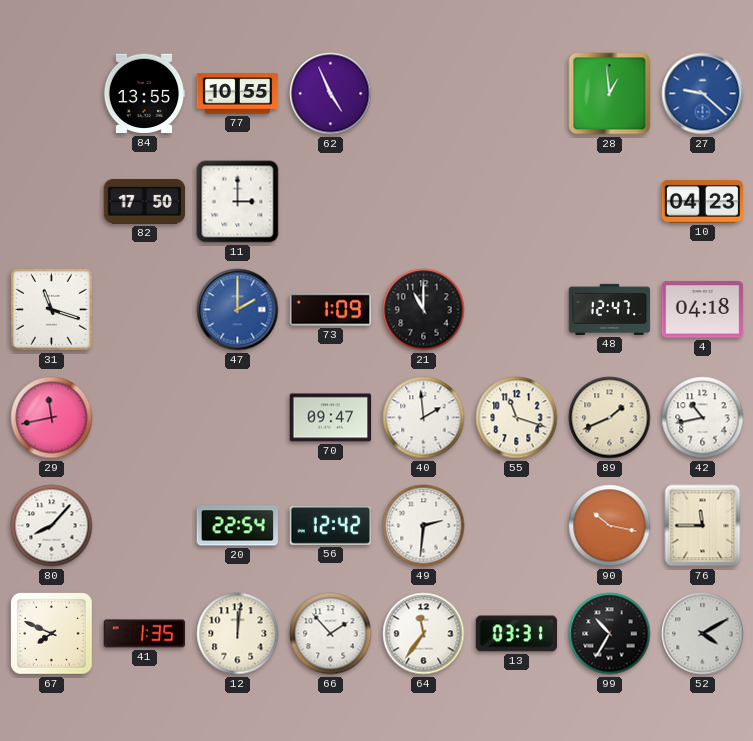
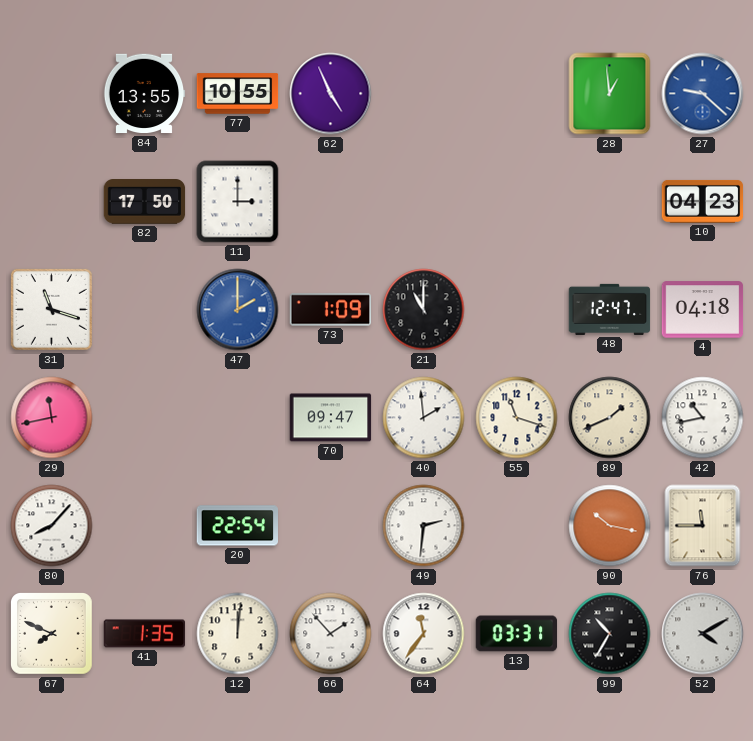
56: 12:42 -> none
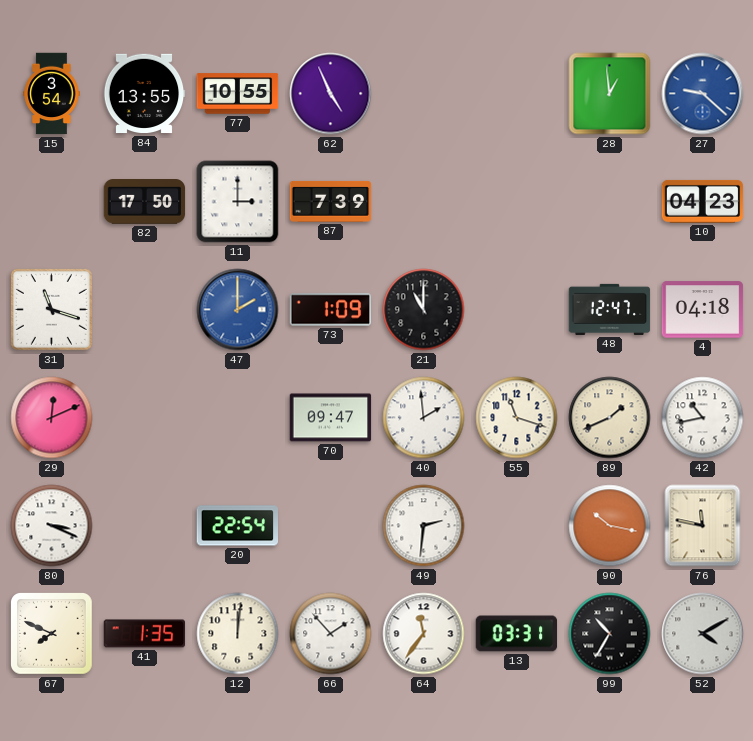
15: none -> 3:54
87: none -> 7:39
29: 11:43 -> 12:11
80: 8:07 -> 3:19
76: 11:45 -> 11:47
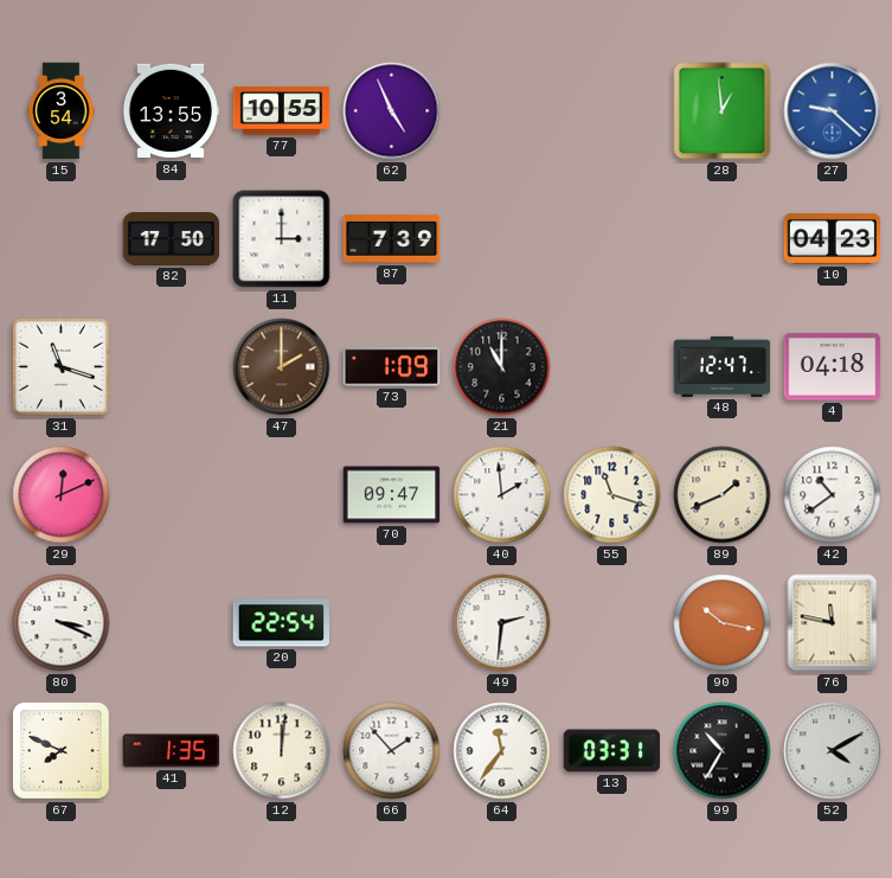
47 dial: blue -> brown
42: 10:43 -> 10:39
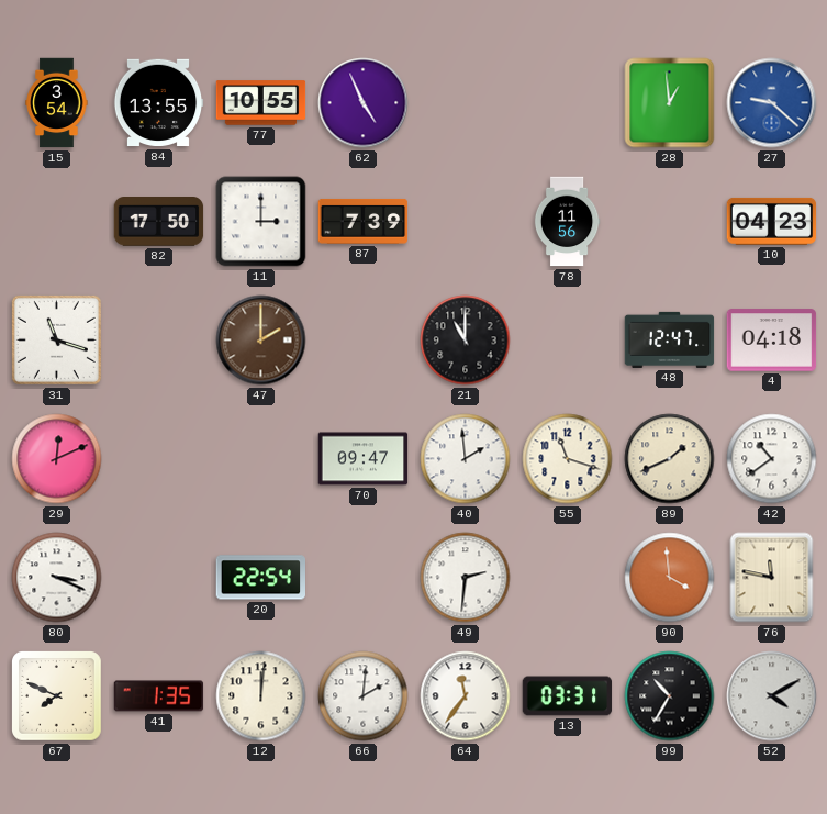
78: none -> 11:56
73: 1:09 -> none
90: 10:17 -> 3:59
66: 1:53 -> 2:01
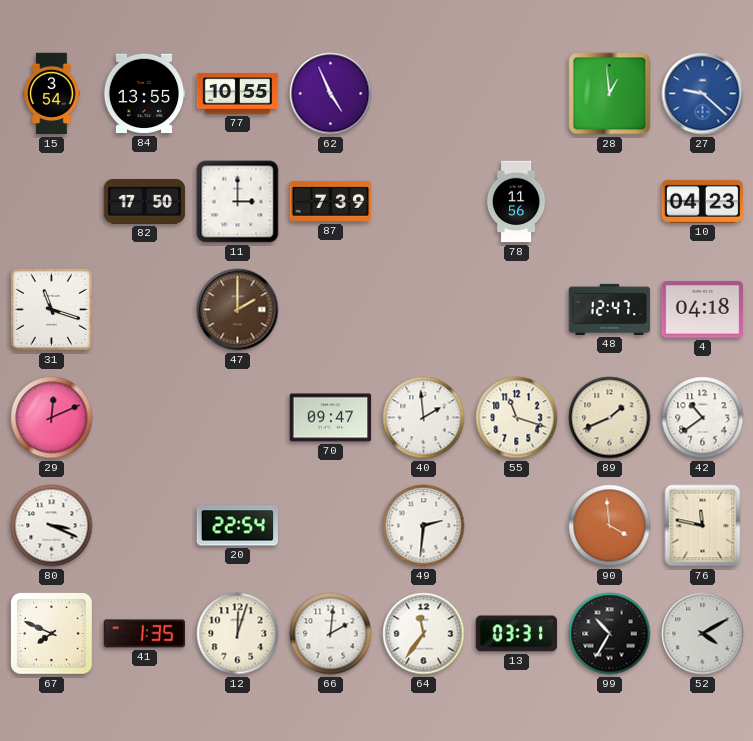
21: 11:00 -> none
12: 12:01 -> 12:03
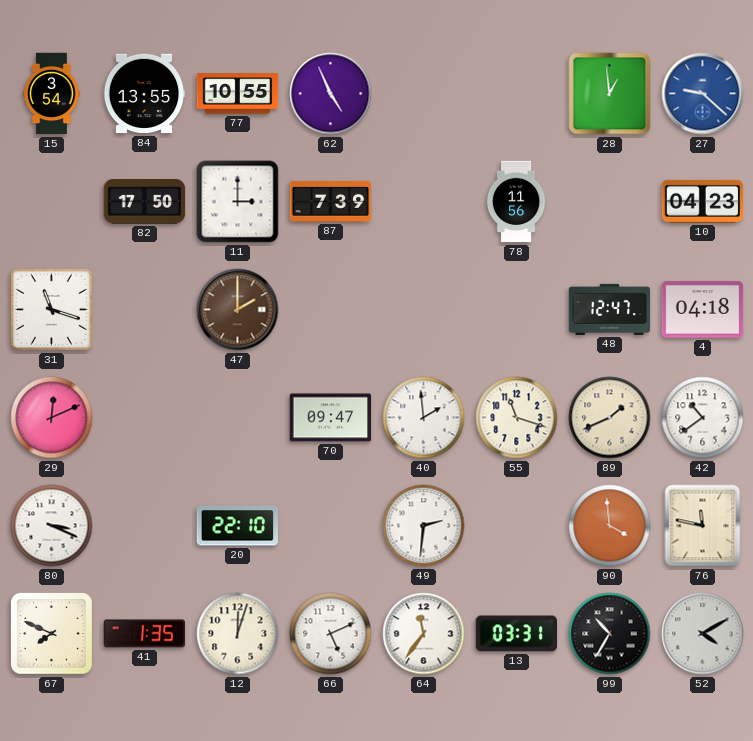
20: 22:54 -> 22:10
66: 2:01 -> 5:11
